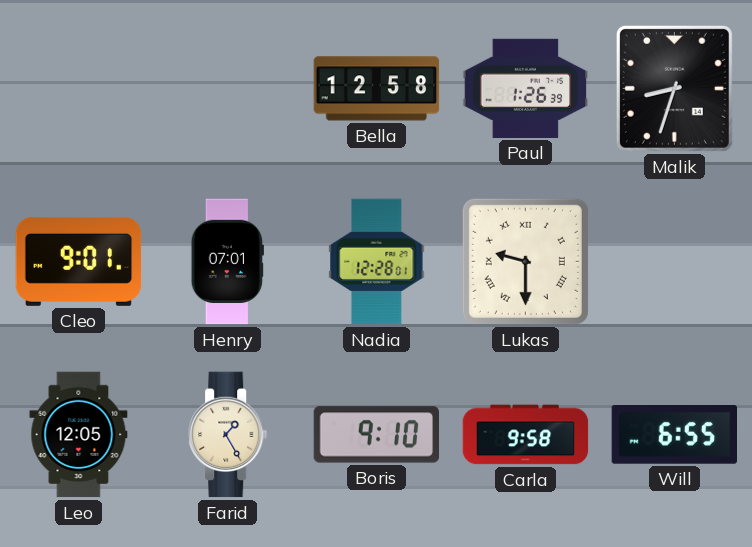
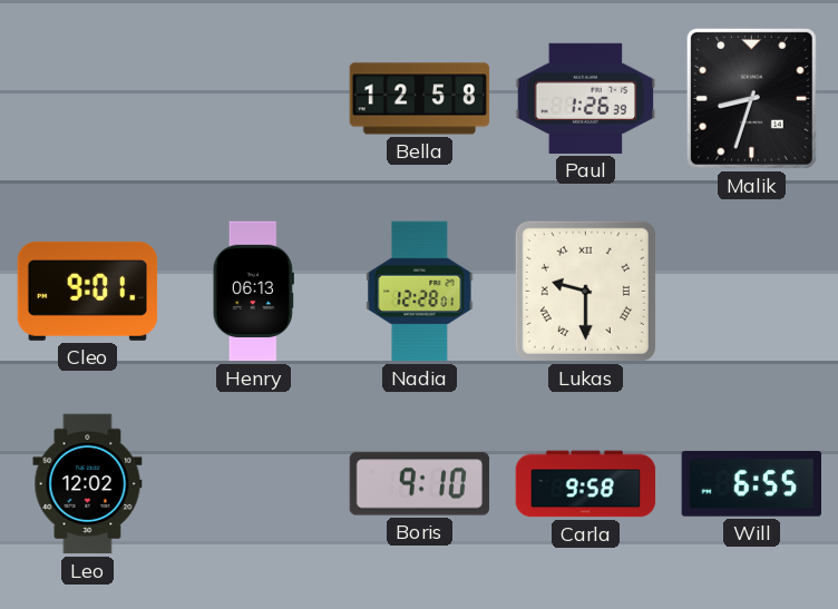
Henry: 07:01 -> 06:13
Leo: 12:05 -> 12:02
Farid: 1:25 -> none
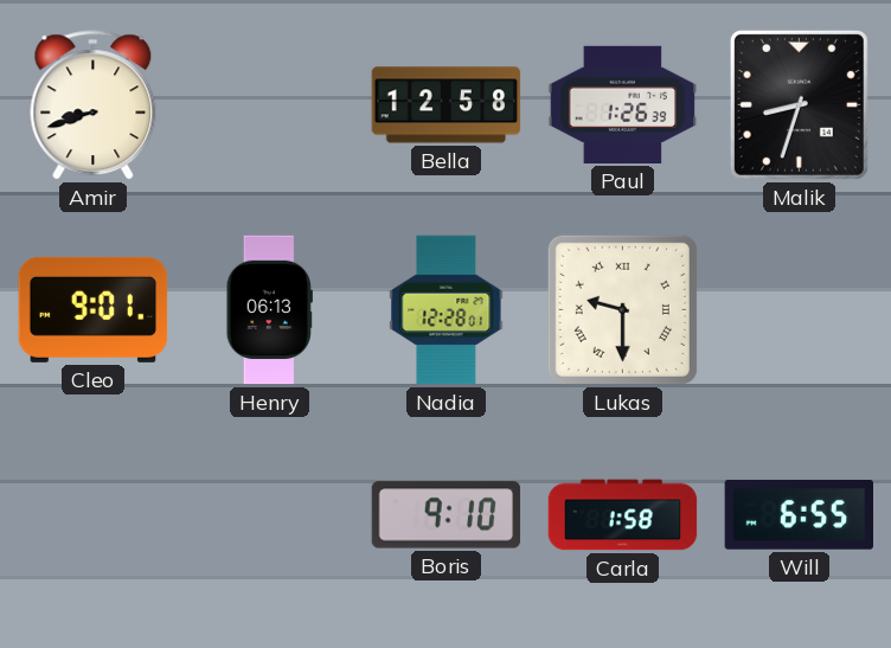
Amir: none -> 8:42
Leo: 12:02 -> none
Carla: 9:58 -> 1:58
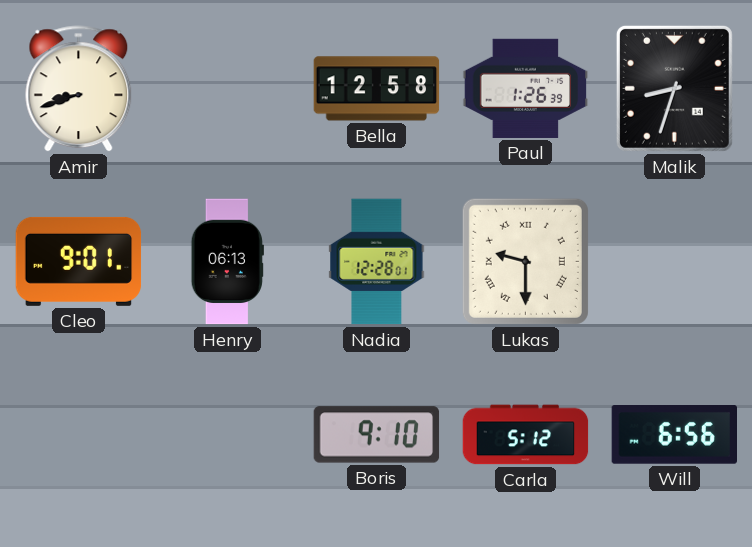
Carla: 1:58 -> 5:12
Will: 6:55 -> 6:56
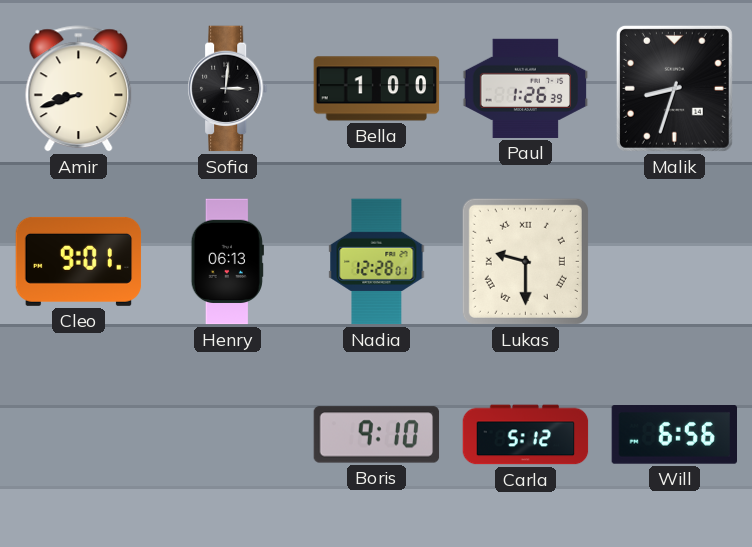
Sofia: none -> 3:01
Bella: 12:58 -> 1:00
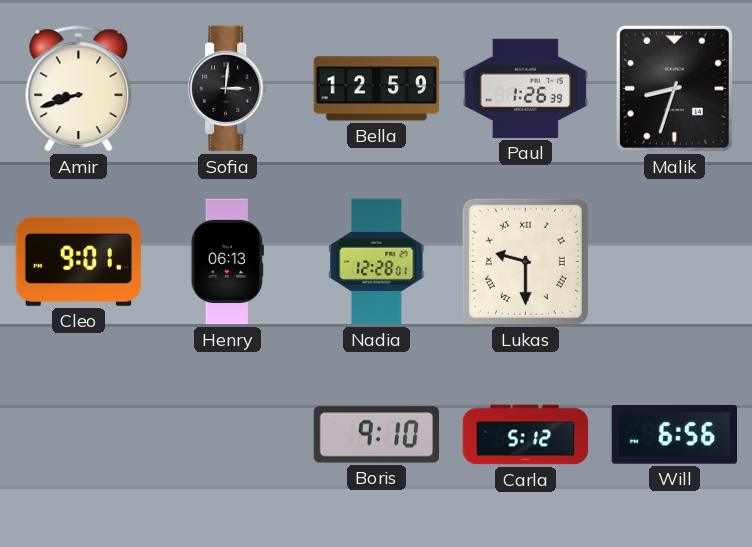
Bella: 1:00 -> 12:59
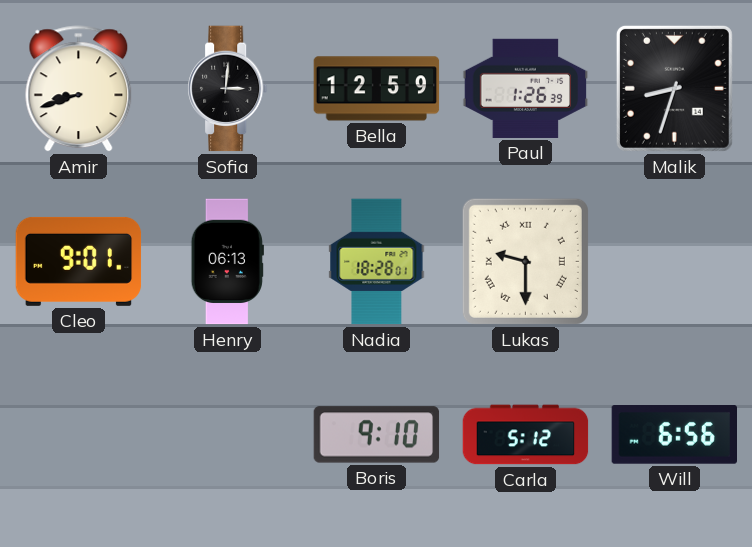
Nadia: 12:28 -> 18:28
